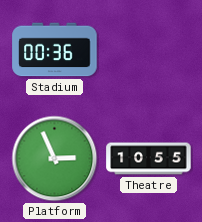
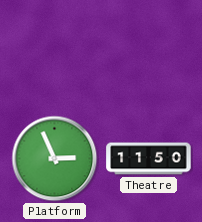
Stadium: 00:36 -> none
Theatre: 10:55 -> 11:50
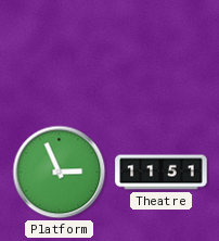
Theatre: 11:50 -> 11:51
